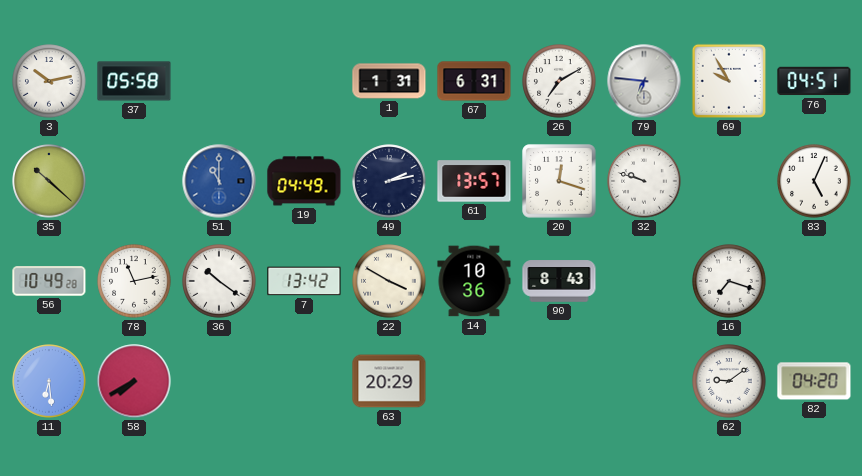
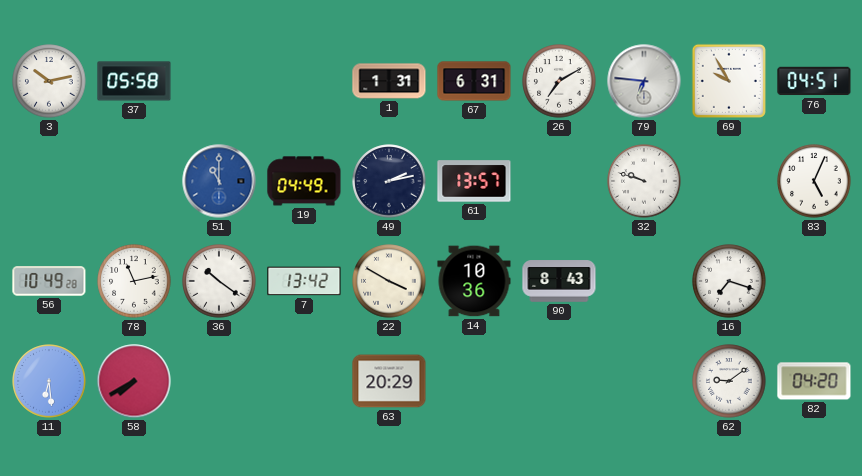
35: 10:22 -> none
20: 12:18 -> none
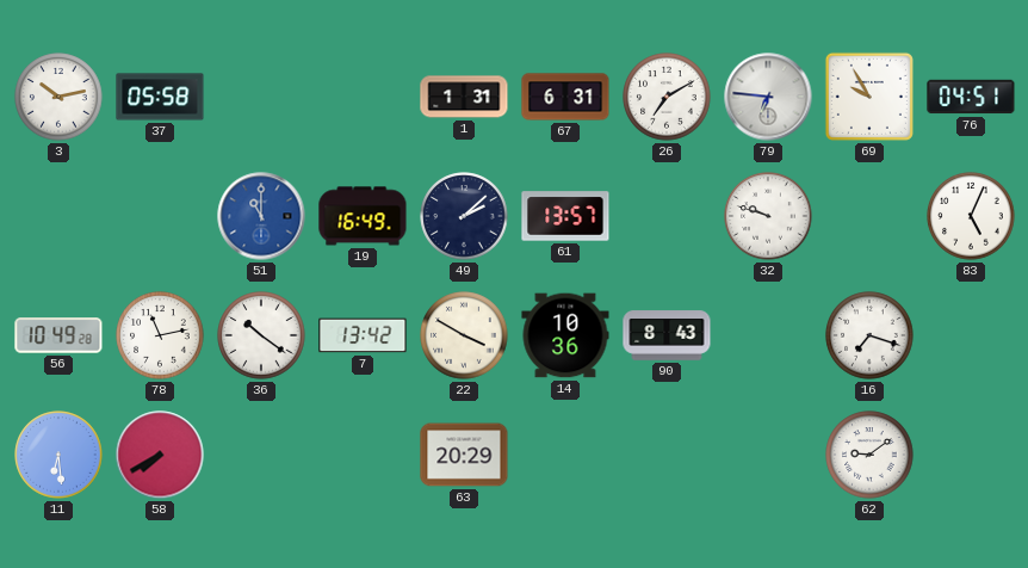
19: 04:49 -> 16:49
49: 2:13 -> 2:08
82: 04:20 -> none
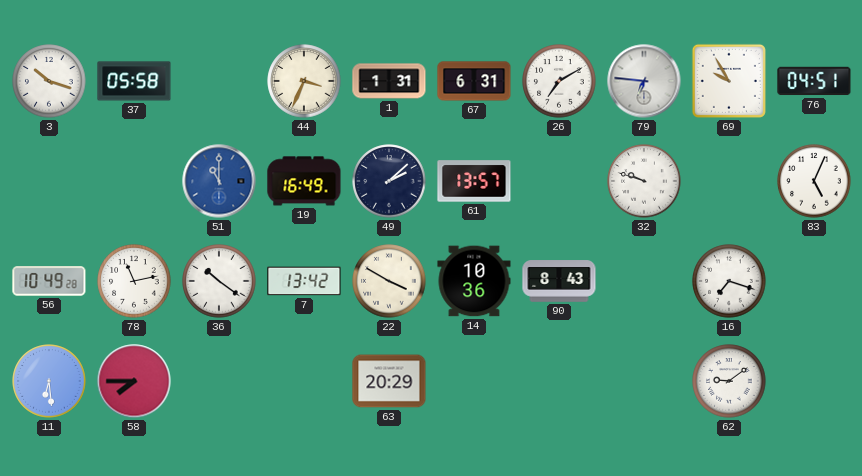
3: 10:13 -> 10:18
44: none -> 3:34
58: 7:40 -> 7:45
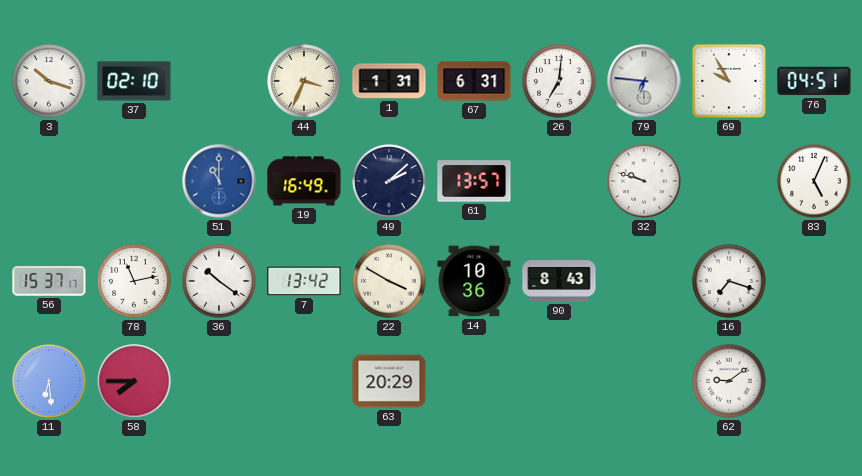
37: 05:58 -> 02:10
26: 7:10 -> 7:01
56: 10:49 -> 15:37
